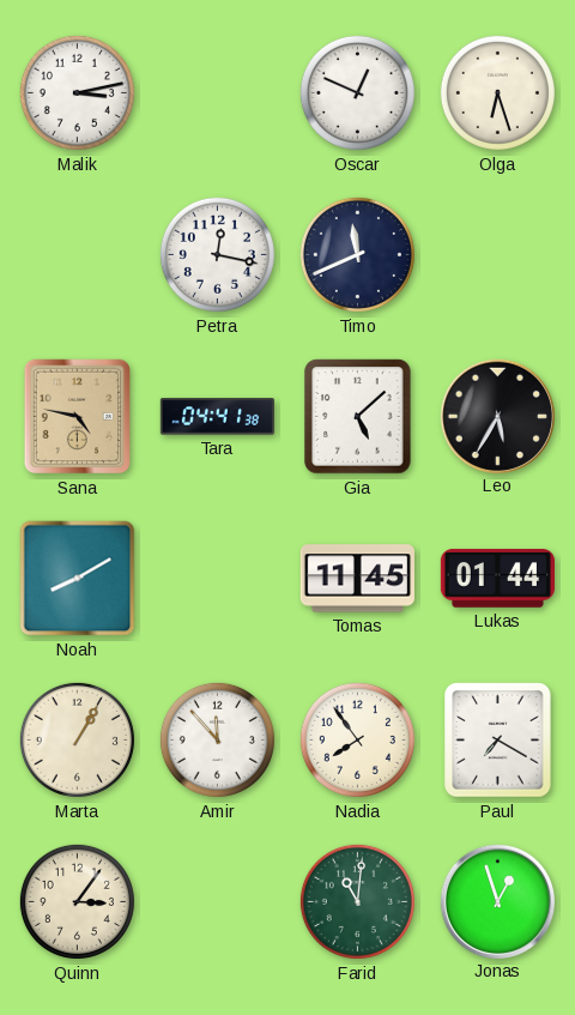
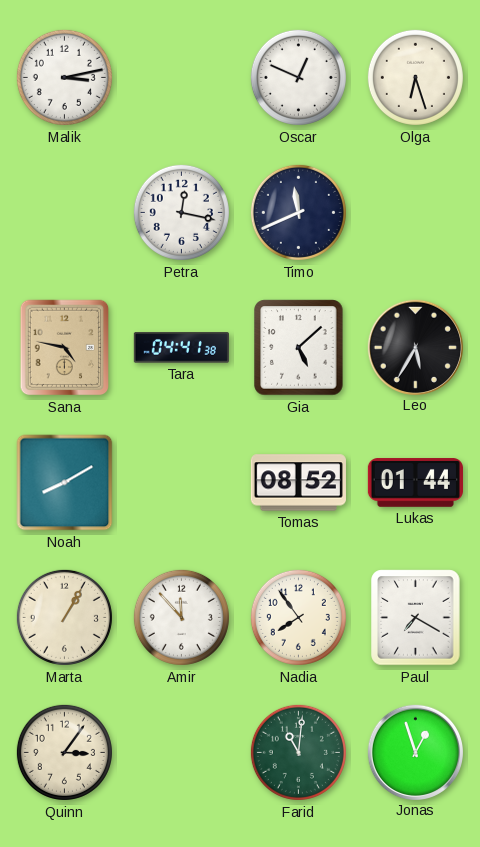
Tomas: 11:45 -> 08:52
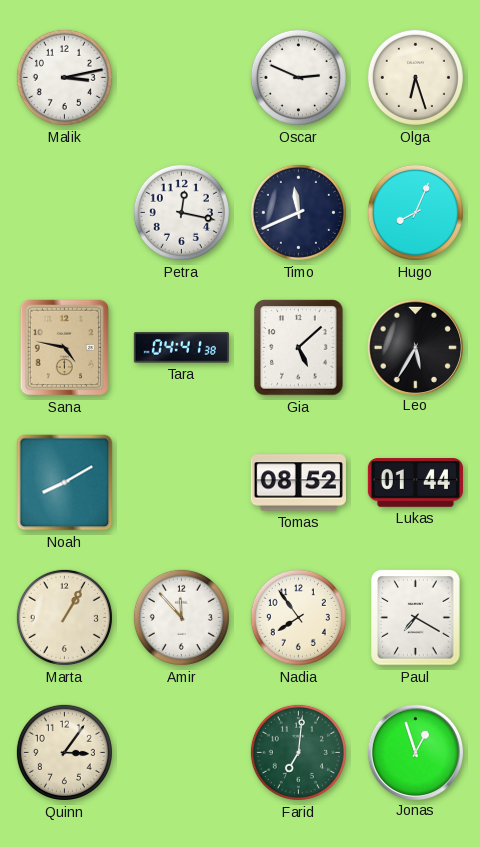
Oscar: 12:49 -> 2:49
Hugo: none -> 8:04
Farid: 11:01 -> 7:01
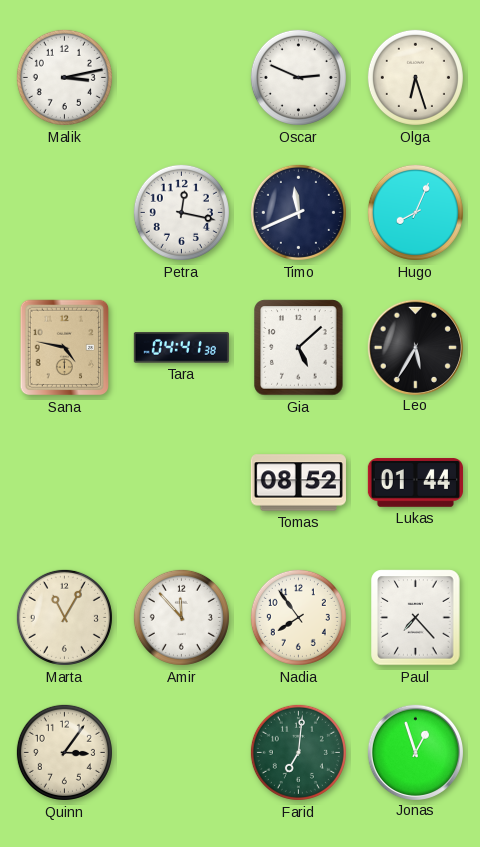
Noah: 8:10 -> none
Marta: 1:05 -> 11:05
Paul: 7:20 -> 7:23
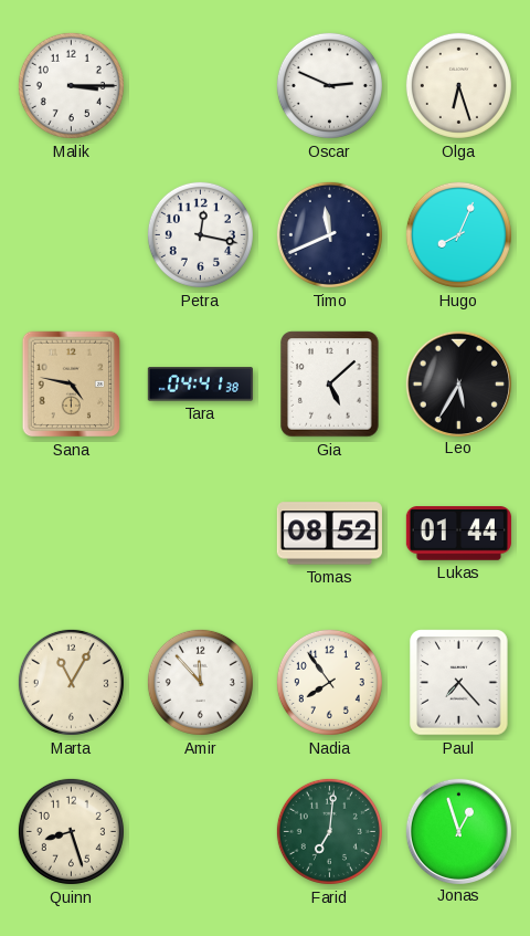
Malik: 3:13 -> 3:15
Quinn: 3:06 -> 8:27
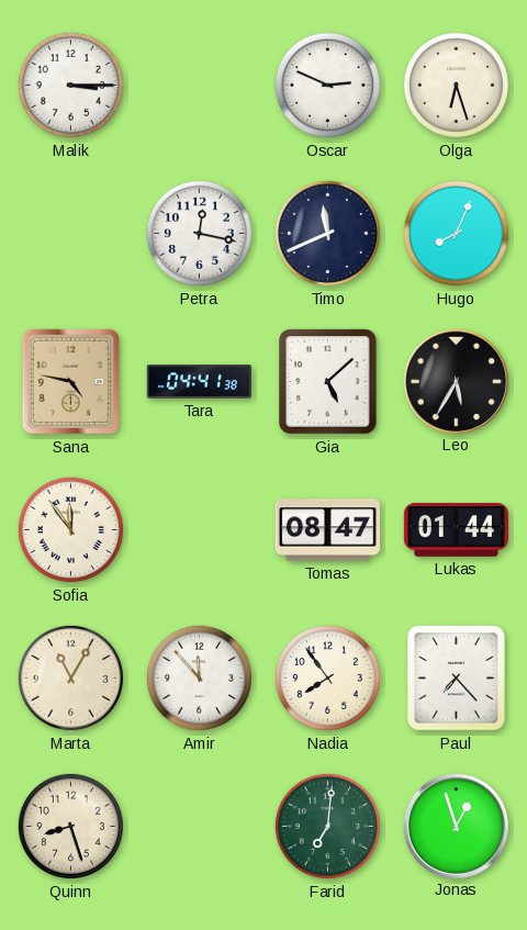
Sofia: none -> 11:54
Tomas: 08:52 -> 08:47
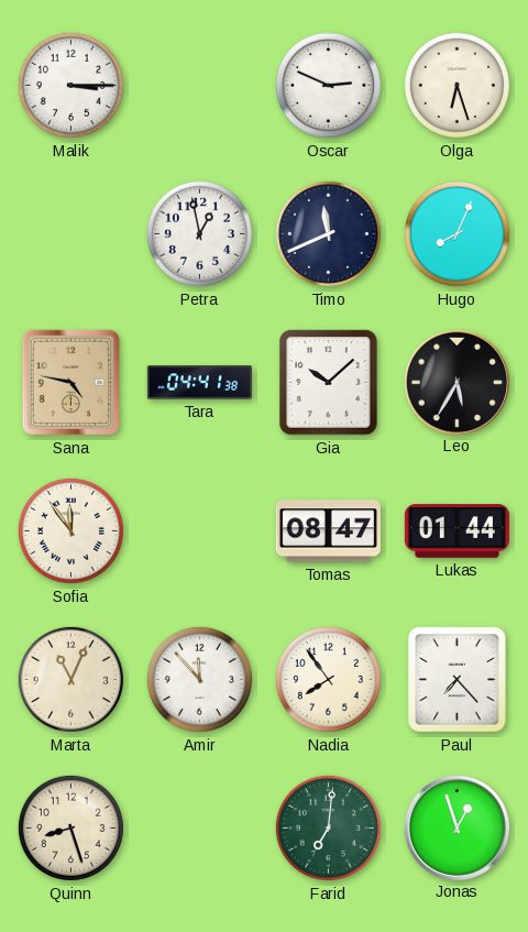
Petra: 12:17 -> 12:58
Gia: 5:08 -> 10:08
Marta: 11:05 -> 11:04
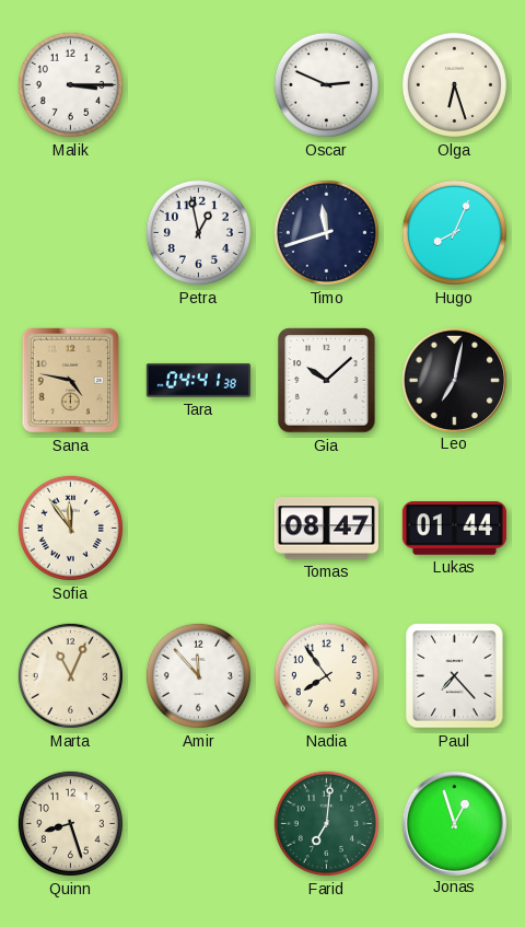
Timo: 11:41 -> 11:42
Leo: 5:35 -> 7:02
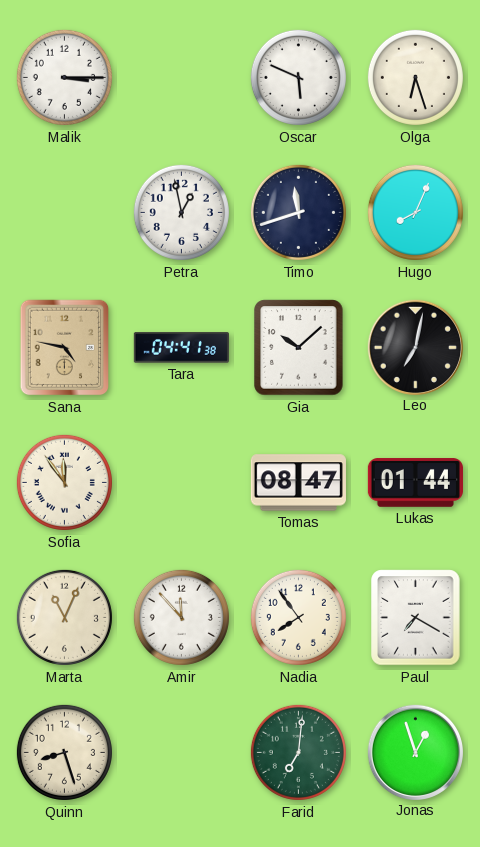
Oscar: 2:49 -> 5:49
Paul: 7:23 -> 7:20
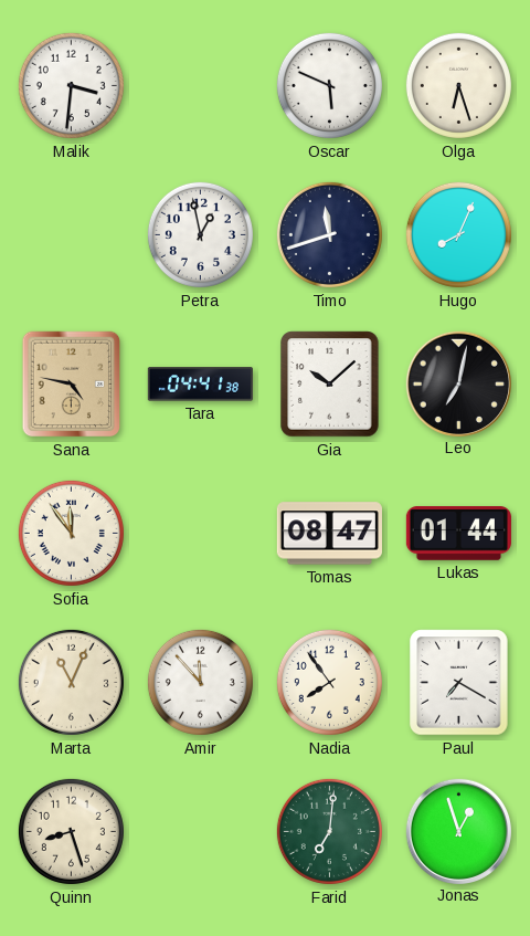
Malik: 3:15 -> 3:31
